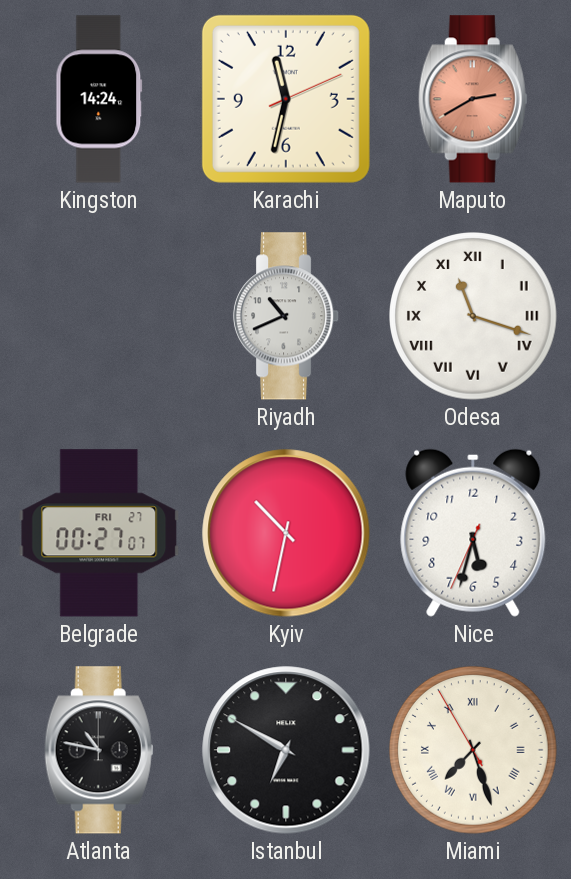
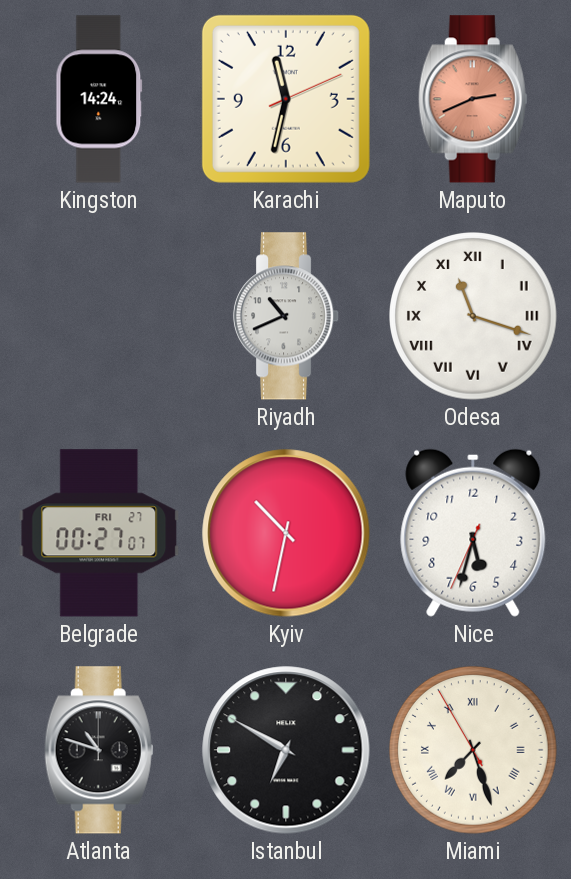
Maputo: 2:40 -> 2:41
Atlanta: 10:47 -> 10:48
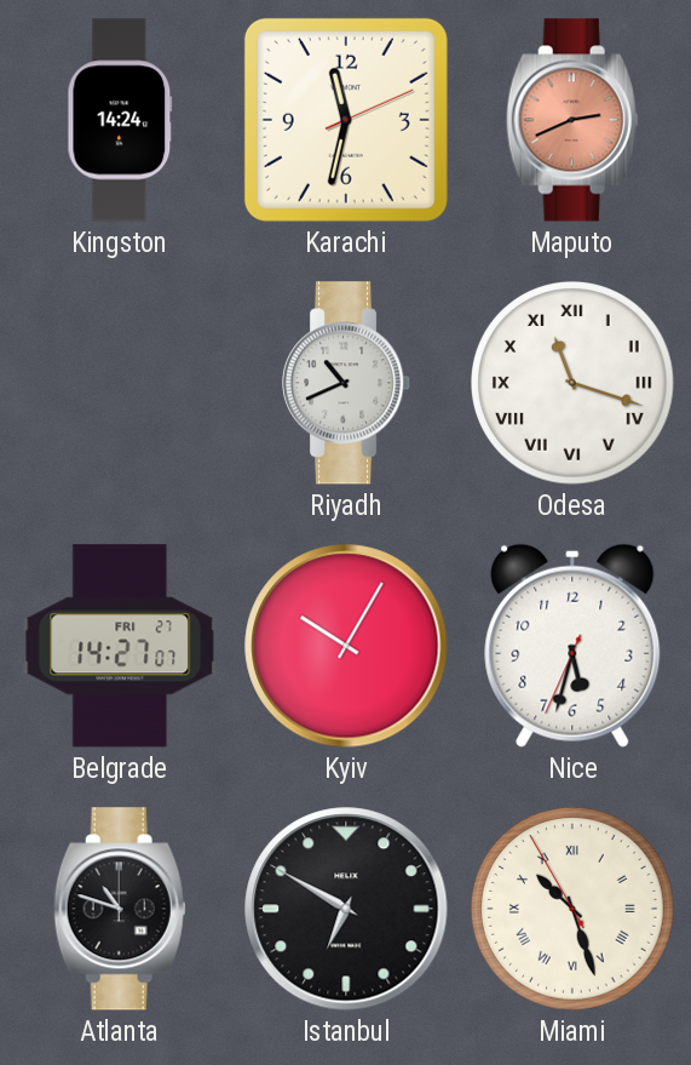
Belgrade: 00:27 -> 14:27
Kyiv: 10:32 -> 10:05
Miami: 7:26 -> 10:26
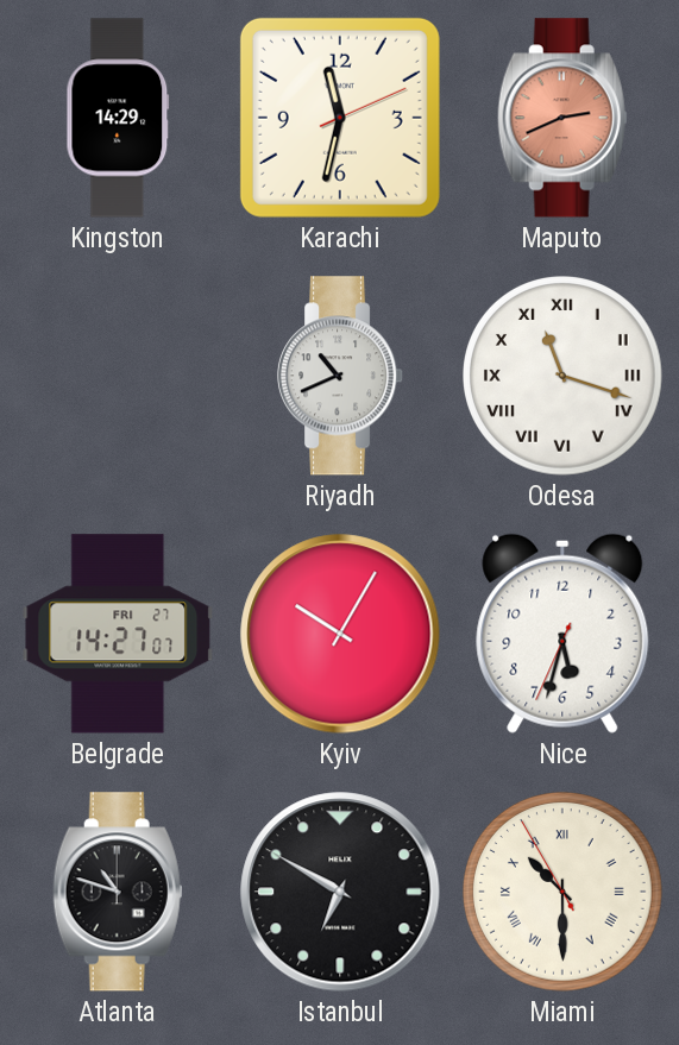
Kingston: 14:24 -> 14:29
Miami: 10:26 -> 10:29
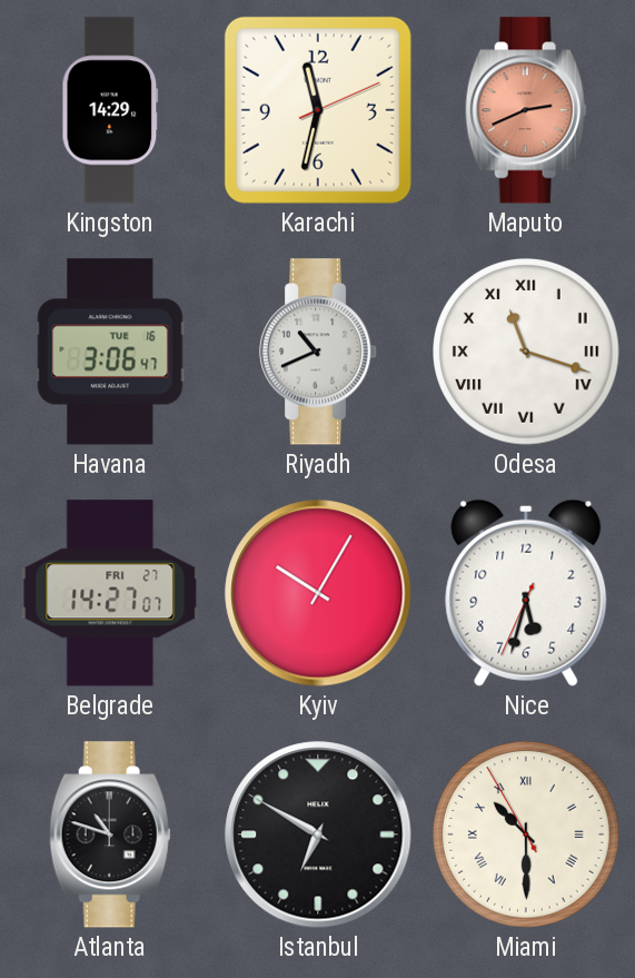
Havana: none -> 3:06
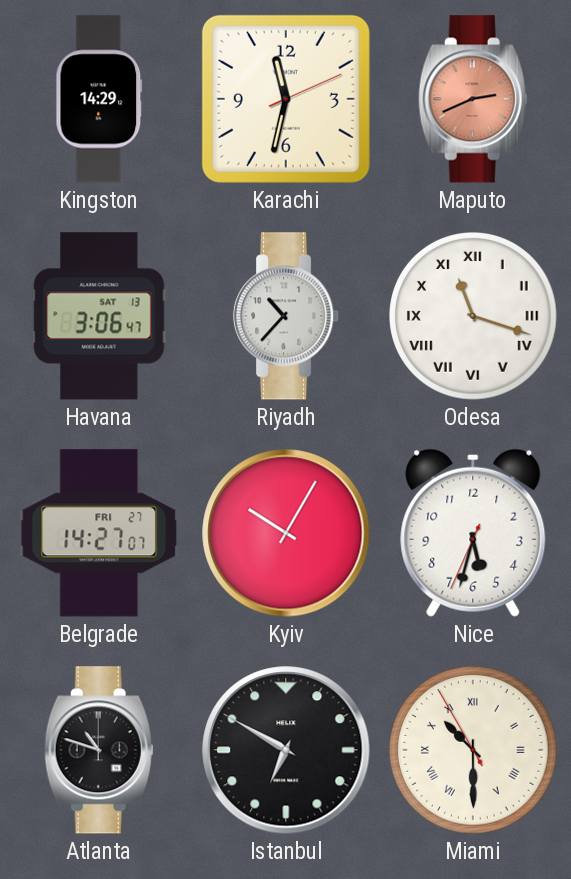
Havana date: TUE 16 -> SAT 13
Riyadh: 10:41 -> 10:37
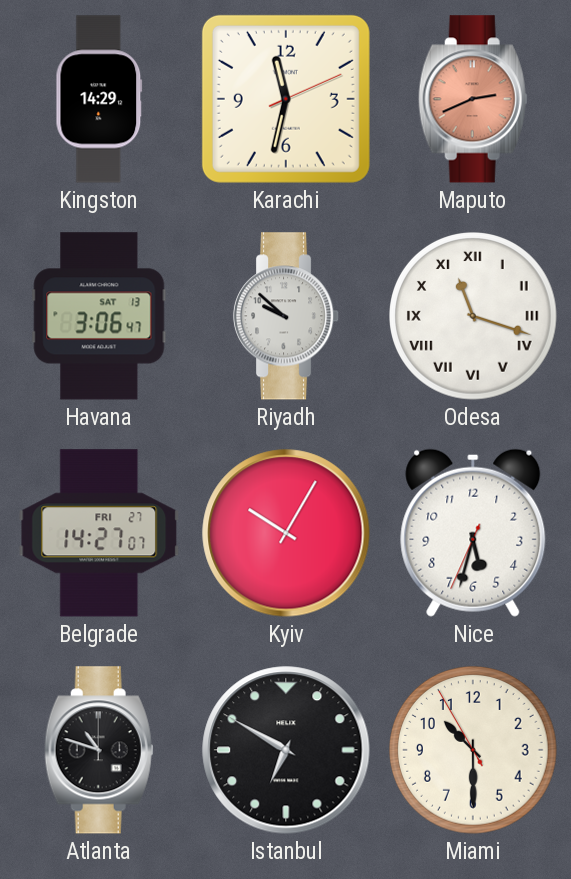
Riyadh: 10:37 -> 9:52
Miami numerals: Roman -> Arabic
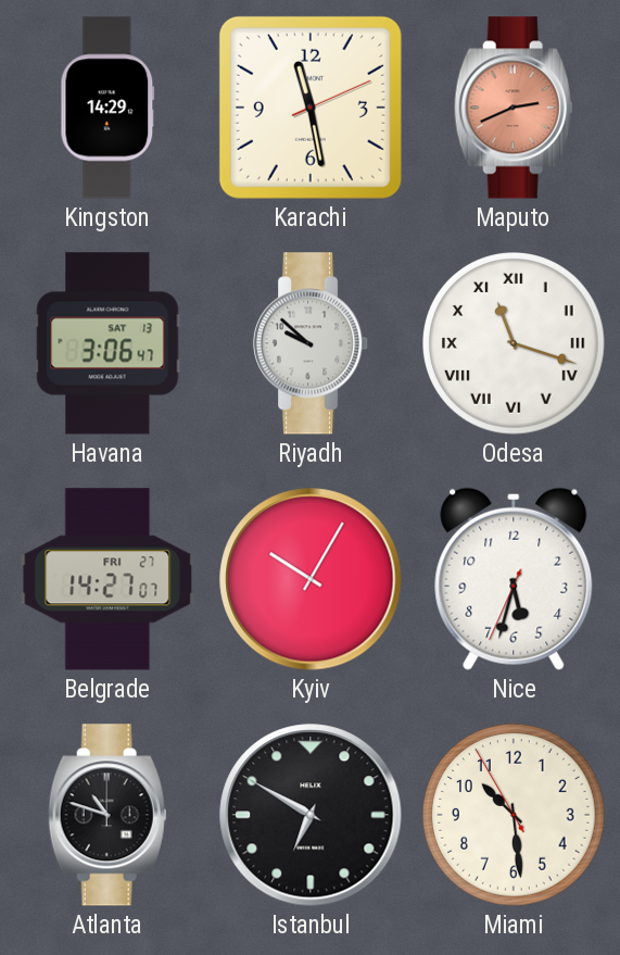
Karachi: 11:32 -> 11:28
Miami: 10:29 -> 10:28
